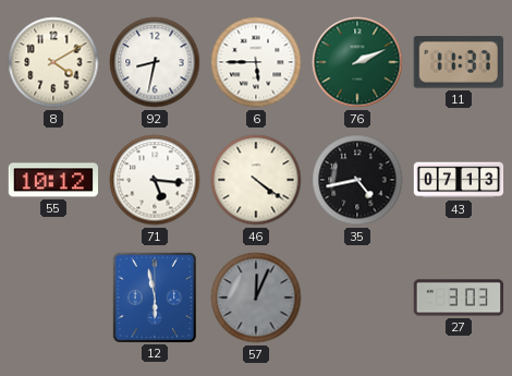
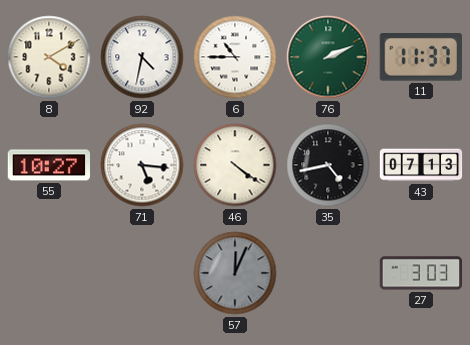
92: 8:32 -> 4:32
6: 5:45 -> 10:45
55: 10:12 -> 10:27
12: 5:58 -> none
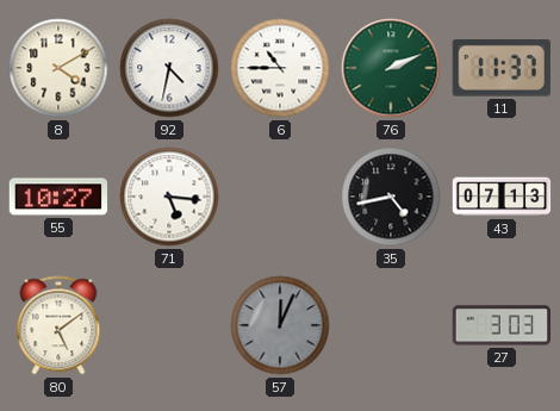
46: 4:21 -> none
80: none -> 5:09
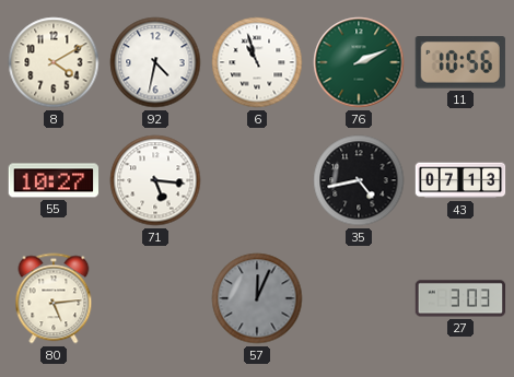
6: 10:45 -> 10:57
11: 11:37 -> 10:56
80: 5:09 -> 5:14
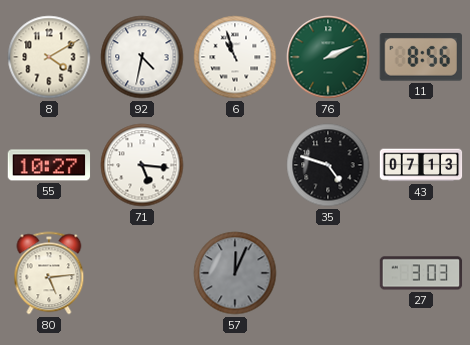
11: 10:56 -> 8:56
35: 4:43 -> 4:48
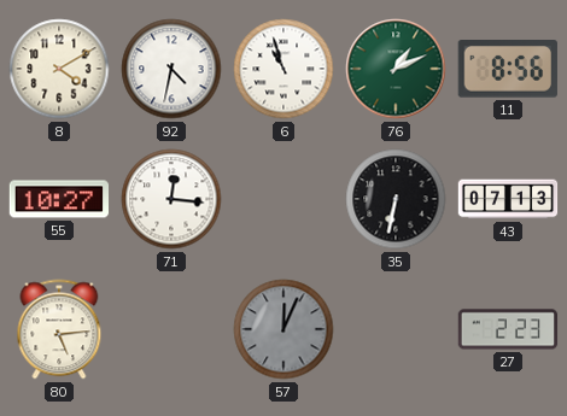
76: 2:11 -> 1:11
71: 5:16 -> 12:16
35: 4:48 -> 6:32
27: 3:03 -> 2:23
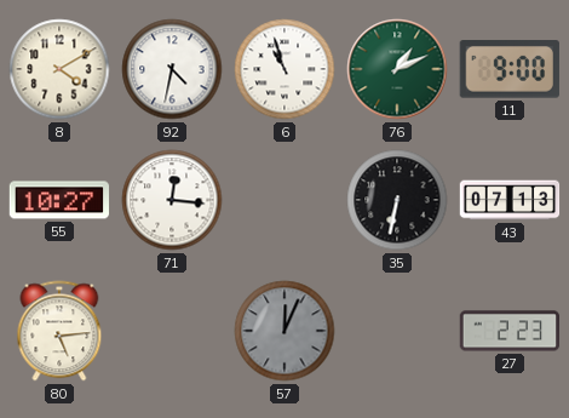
11: 8:56 -> 9:00
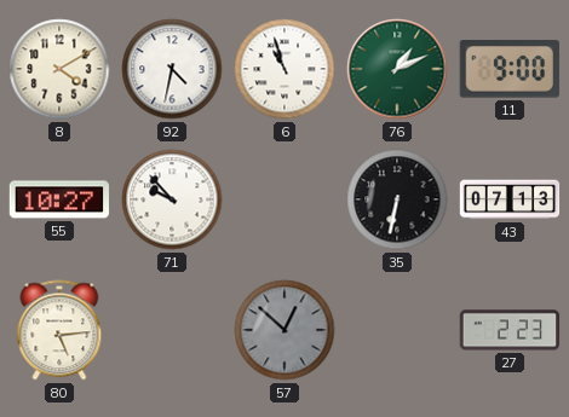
71: 12:16 -> 9:53
57: 12:04 -> 12:52
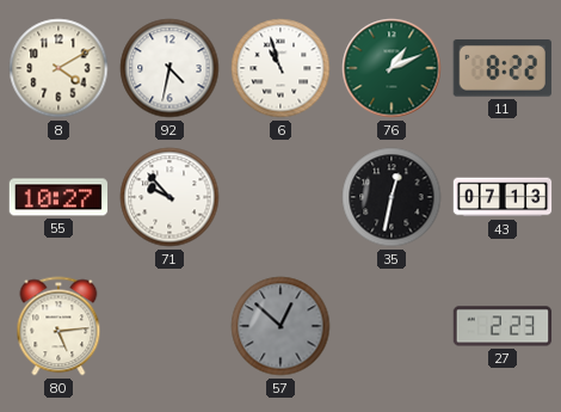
11: 9:00 -> 8:22
35: 6:32 -> 12:32
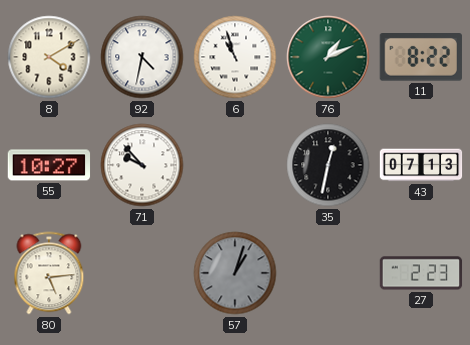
57: 12:52 -> 1:03
